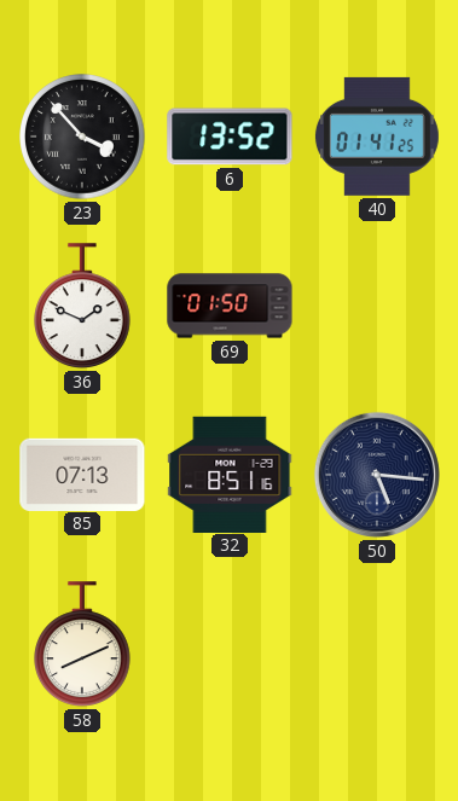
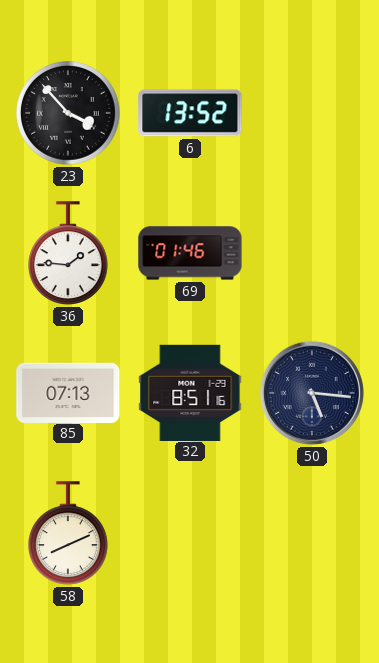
40: 01:41 -> none
36: 1:49 -> 1:46
69: 01:50 -> 01:46
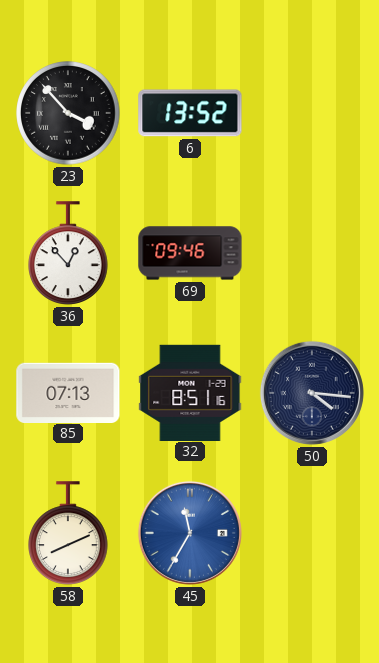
36: 1:46 -> 12:53
69: 01:46 -> 09:46
50: 5:16 -> 4:16
45: none -> 11:35
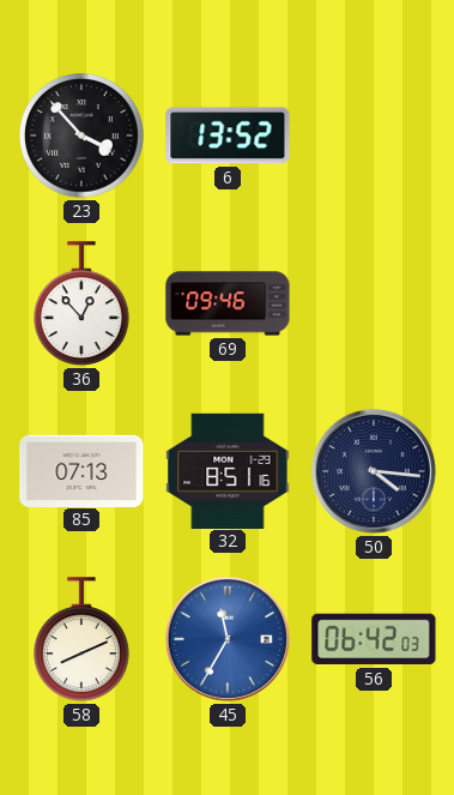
56: none -> 06:42
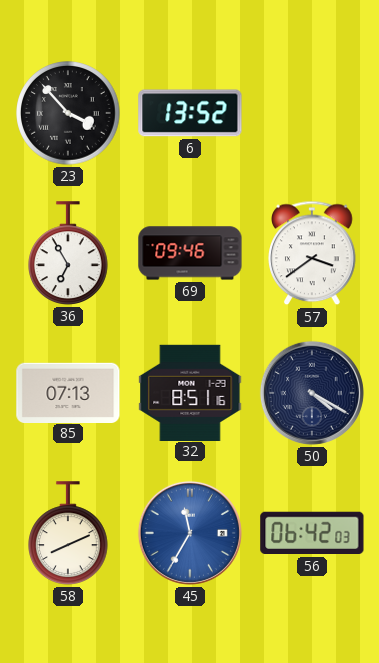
36: 12:53 -> 6:55
57: none -> 3:39
50: 4:16 -> 4:20
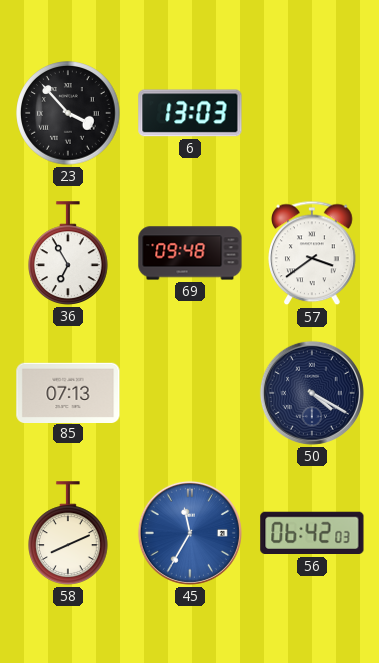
6: 13:52 -> 13:03
69: 09:46 -> 09:48
32: 8:51 -> none
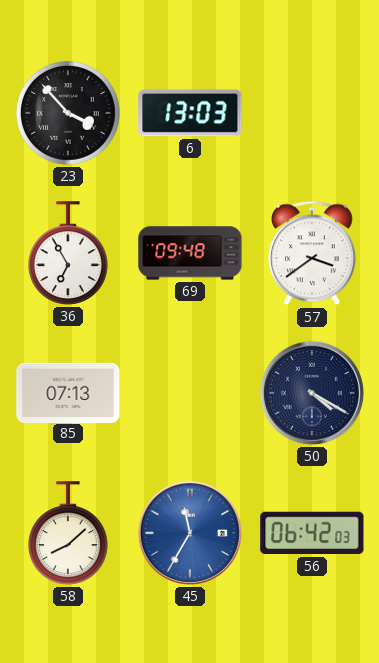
58: 8:11 -> 8:08
